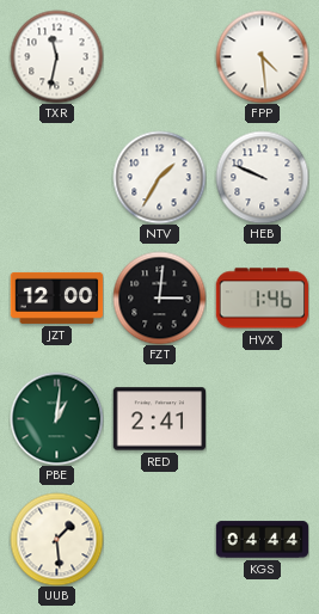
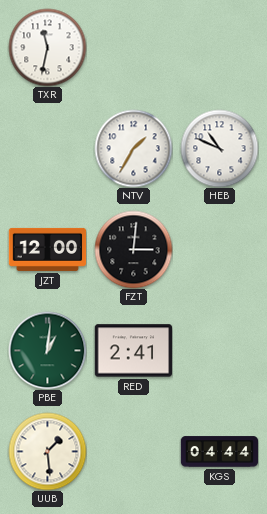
FPP: 4:29 -> none
HEB: 9:49 -> 10:49
HVX: 1:46 -> none
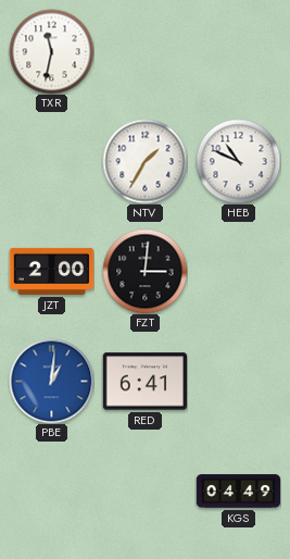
JZT: 12:00 -> 2:00
PBE dial: green -> blue
RED: 2:41 -> 6:41
UUB: 1:29 -> none
KGS: 04:44 -> 04:49
